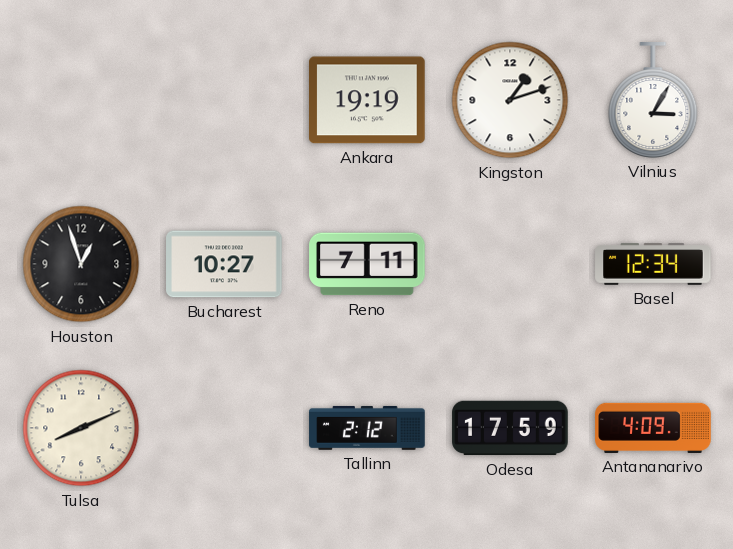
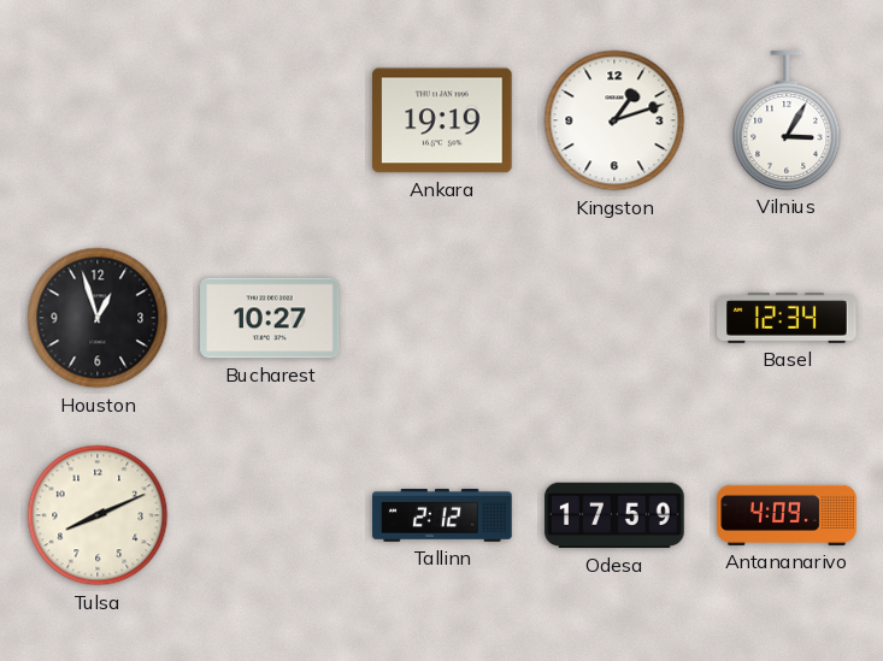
Reno: 7:11 -> none
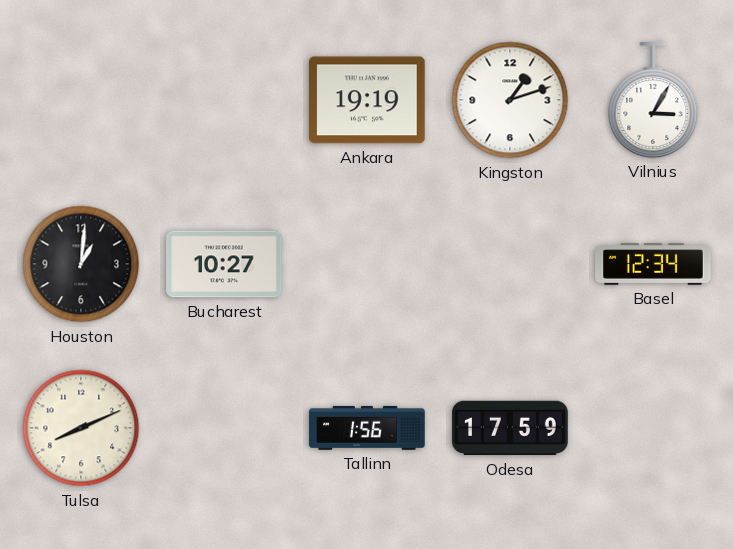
Houston: 12:57 -> 1:01
Tallinn: 2:12 -> 1:56
Antananarivo: 4:09 -> none
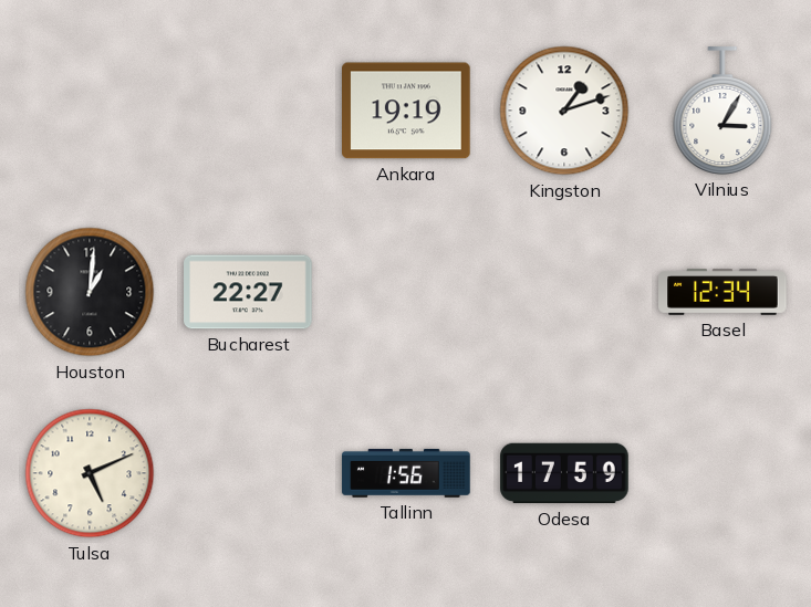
Bucharest: 10:27 -> 22:27
Tulsa: 8:11 -> 5:11
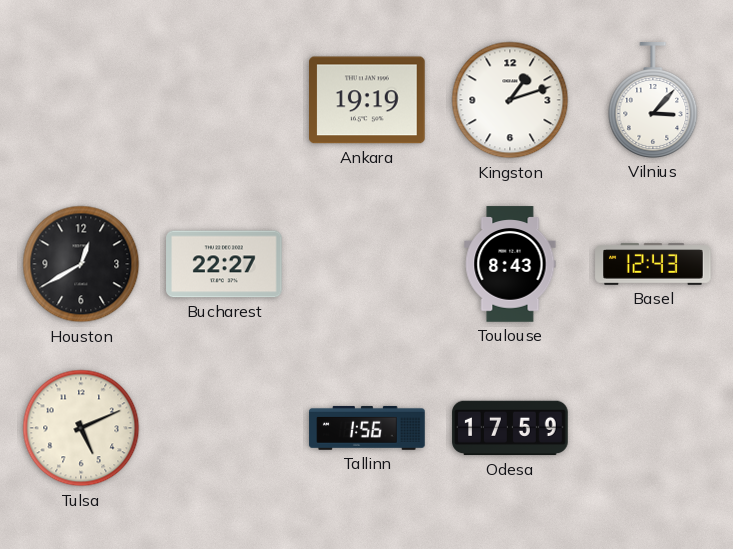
Vilnius: 3:05 -> 3:07
Houston: 1:01 -> 12:40
Toulouse: none -> 8:43
Basel: 12:34 -> 12:43
